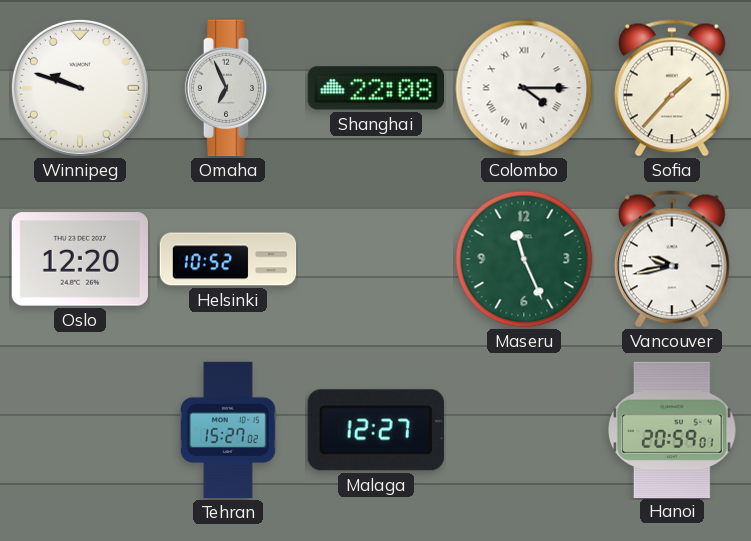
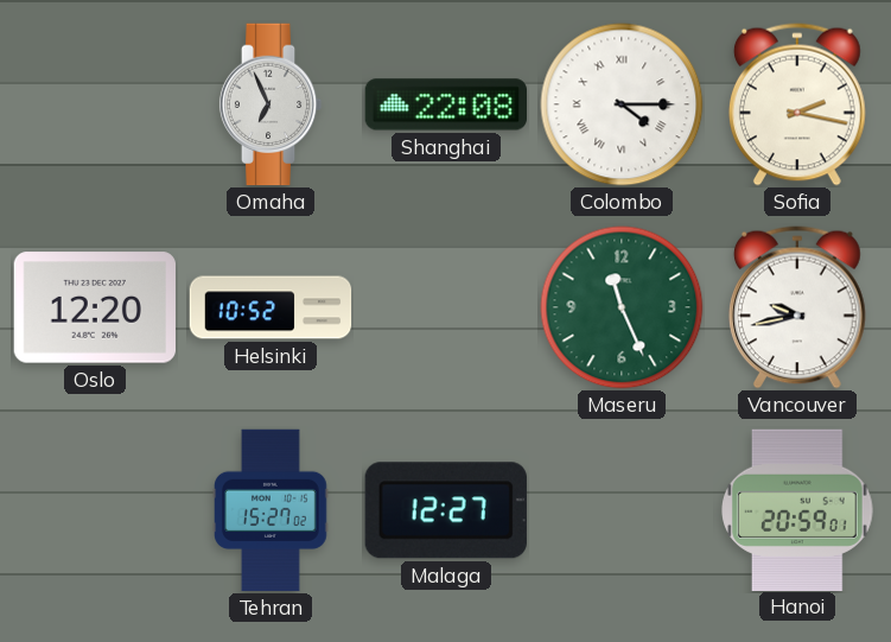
Winnipeg: 9:48 -> none
Sofia: 1:37 -> 2:17
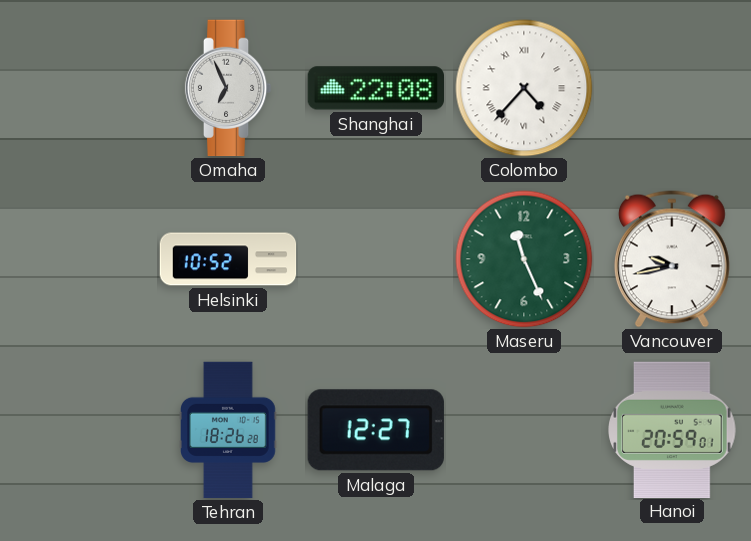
Colombo: 4:15 -> 4:37
Sofia: 2:17 -> none
Oslo: 12:20 -> none
Tehran: 15:27 -> 18:26
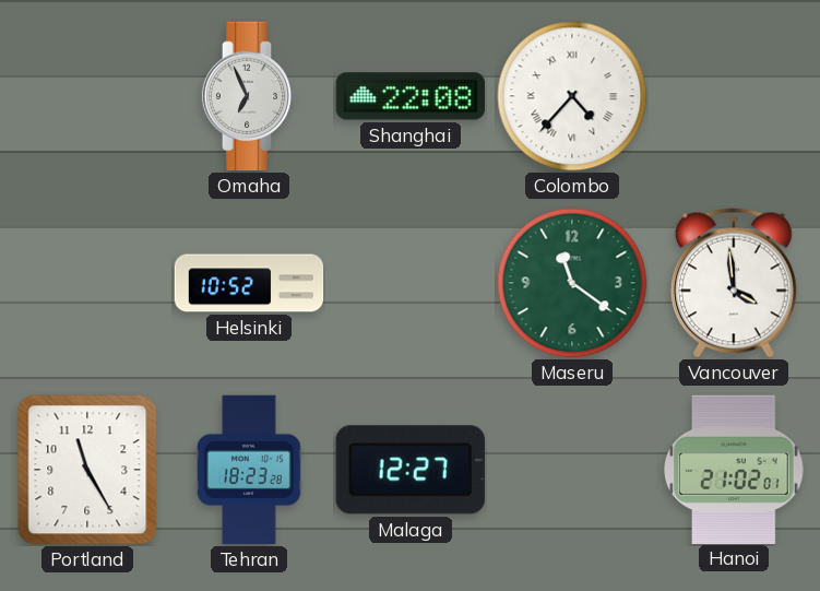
Maseru: 11:26 -> 11:21
Vancouver: 9:43 -> 3:59
Portland: none -> 11:25
Tehran: 18:26 -> 18:23
Hanoi: 20:59 -> 21:02
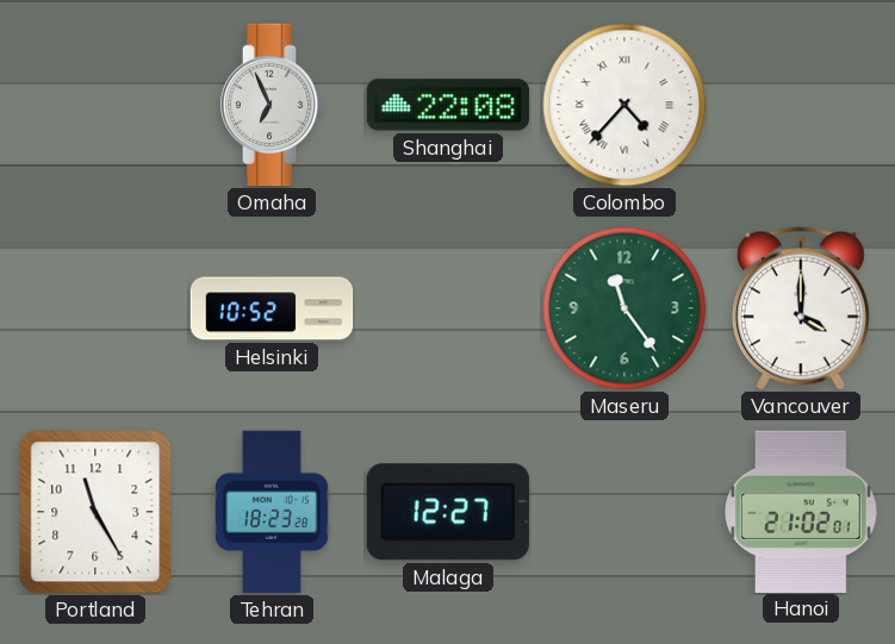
Maseru: 11:21 -> 11:24
Vancouver: 3:59 -> 4:00
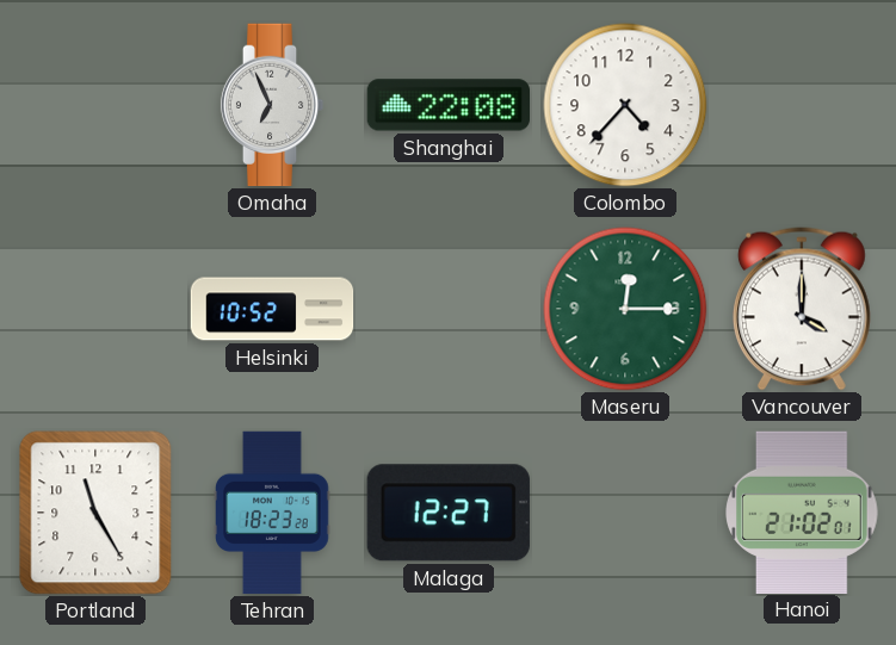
Colombo numerals: Roman -> Arabic
Maseru: 11:24 -> 12:15
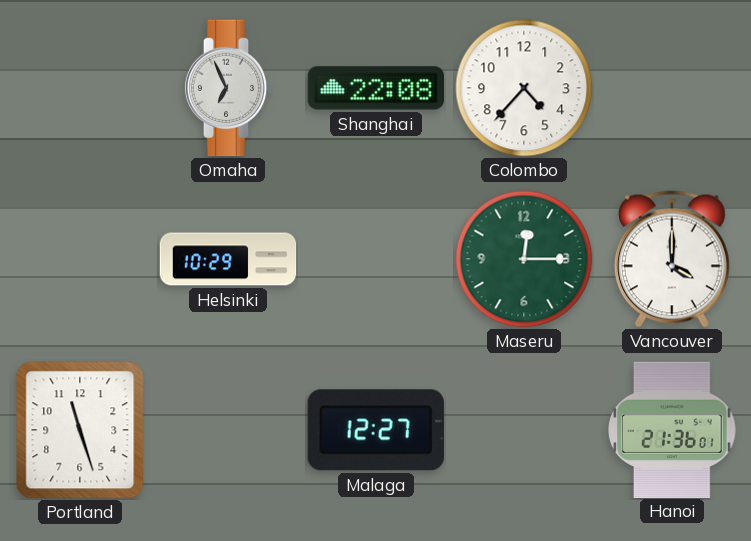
Helsinki: 10:52 -> 10:29
Portland: 11:25 -> 11:27
Tehran: 18:23 -> none
Hanoi: 21:02 -> 21:36
